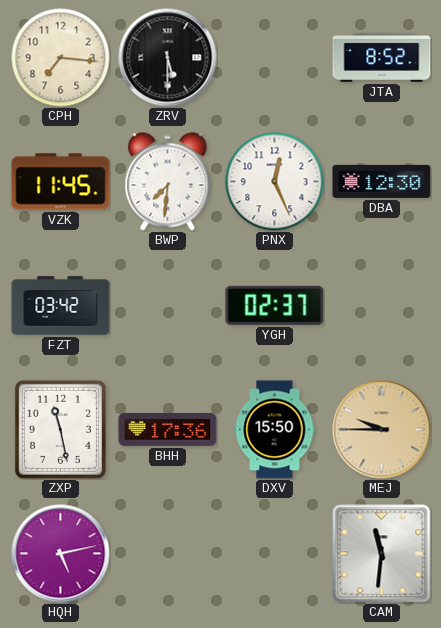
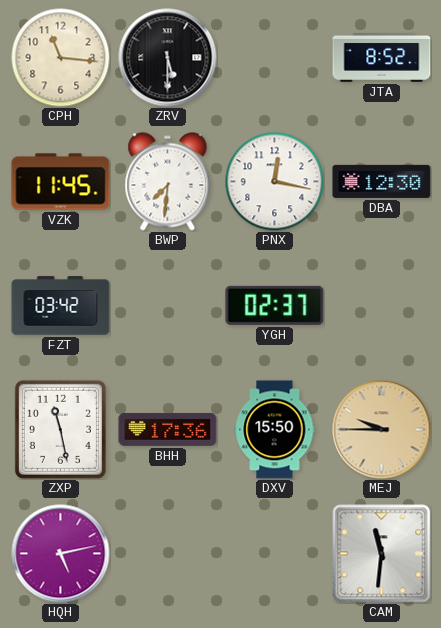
CPH: 7:16 -> 11:16
PNX: 12:26 -> 12:17
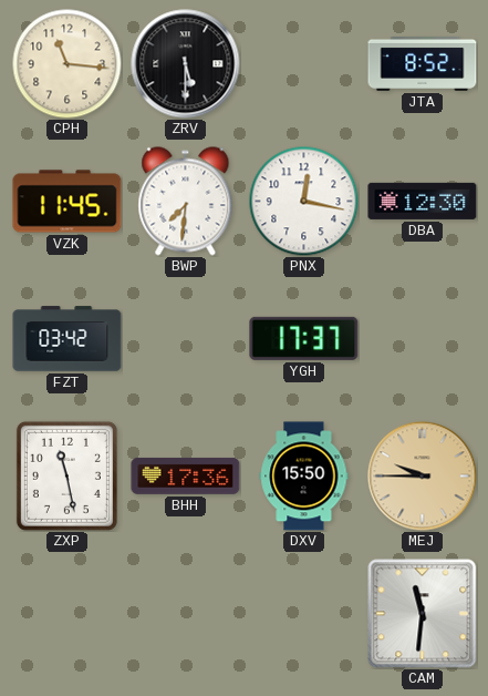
YGH: 02:37 -> 17:37
HQH: 5:13 -> none
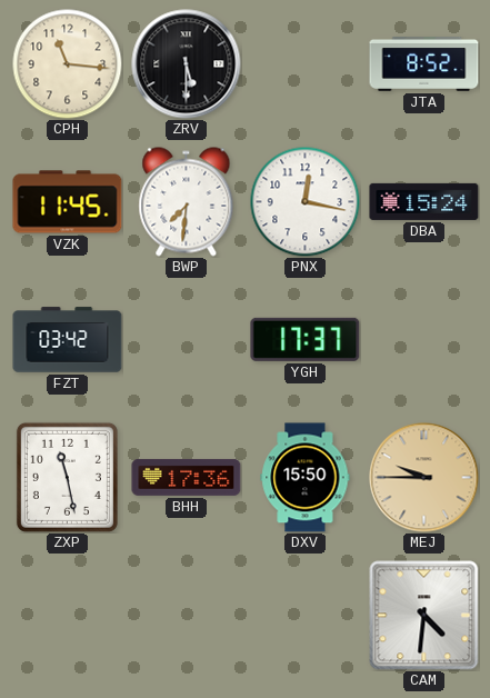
DBA: 12:30 -> 15:24
CAM: 11:31 -> 4:31
